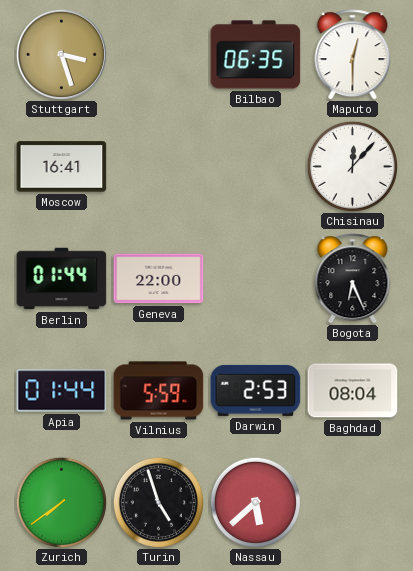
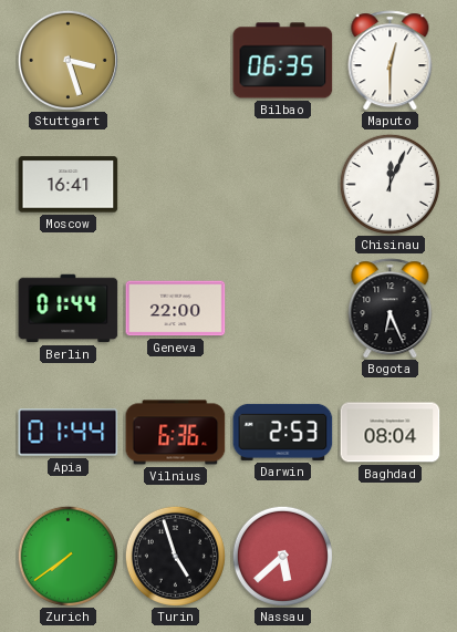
Chisinau: 12:07 -> 12:04
Vilnius: 5:59 -> 6:36
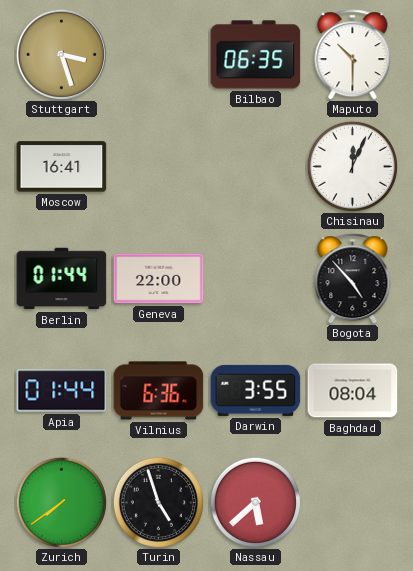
Maputo: 12:30 -> 10:30
Bogota: 6:26 -> 4:53
Darwin: 2:53 -> 3:55
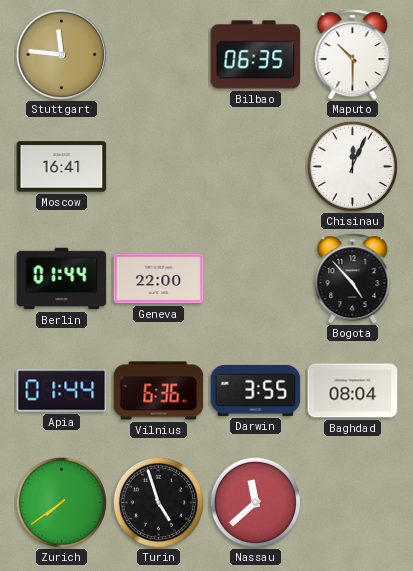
Stuttgart: 3:27 -> 11:46
Nassau: 5:38 -> 11:38
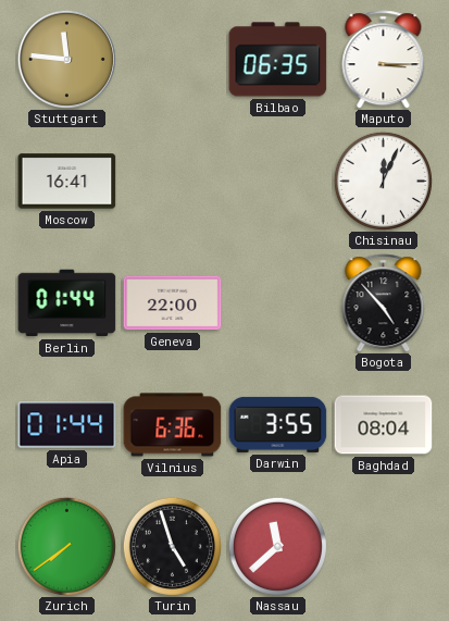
Maputo: 10:30 -> 3:15
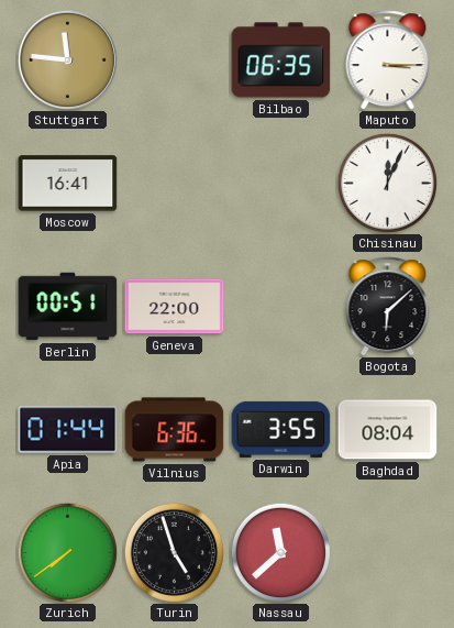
Berlin: 01:44 -> 00:51
Bogota: 4:53 -> 6:08
